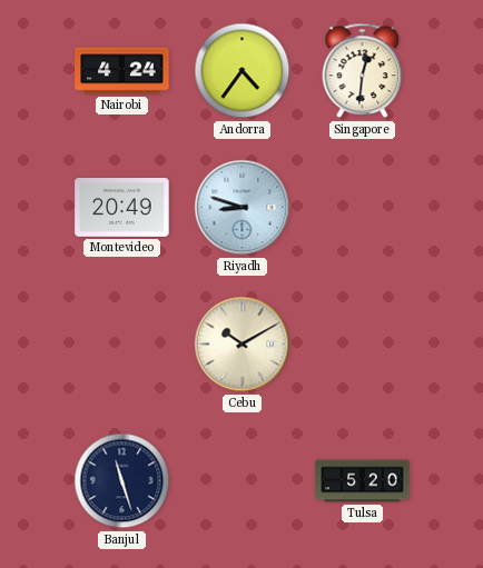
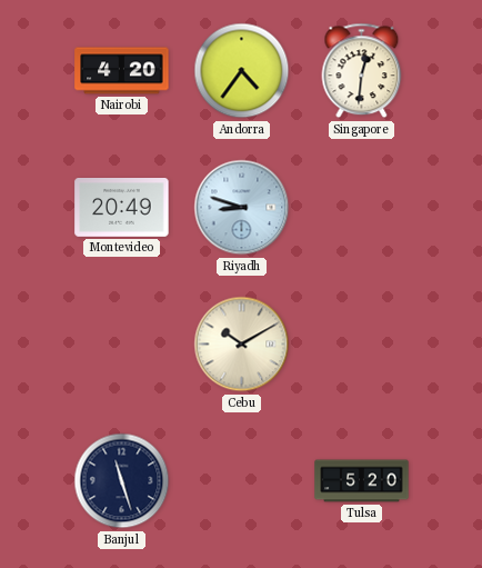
Nairobi: 4:24 -> 4:20
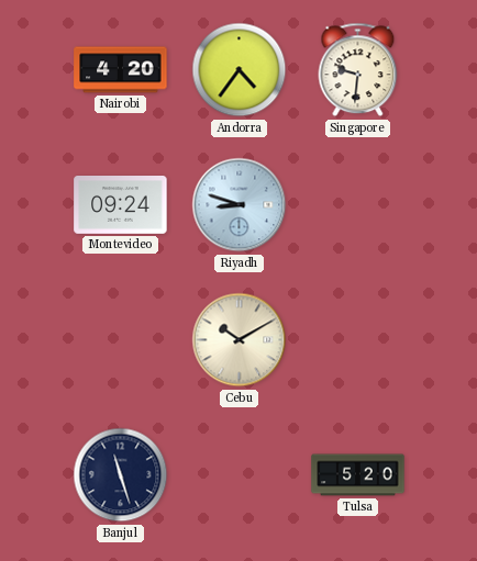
Singapore: 12:31 -> 9:31
Montevideo: 20:49 -> 09:24
